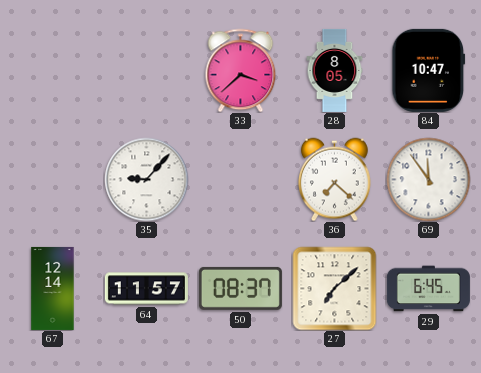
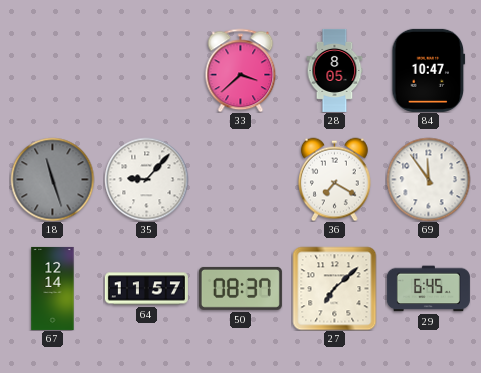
18: none -> 11:27
36: 7:22 -> 7:20
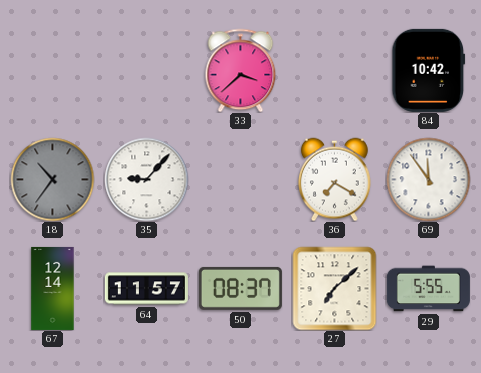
28: 8:05 -> none
84: 10:47 -> 10:42
18: 11:27 -> 10:36
29: 6:45 -> 5:55
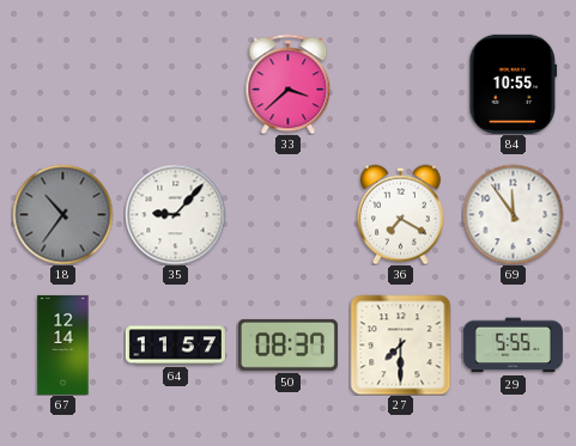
84: 10:42 -> 10:55
27: 7:08 -> 7:30
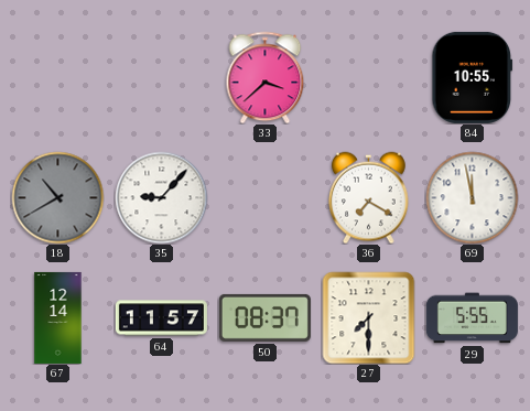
18: 10:36 -> 10:40
69: 11:54 -> 11:58
